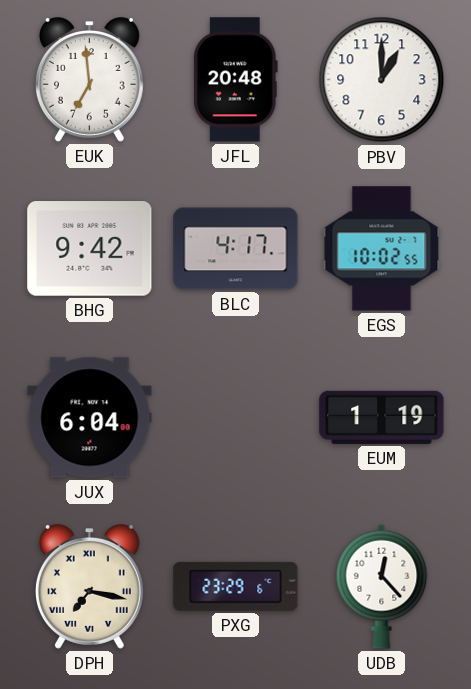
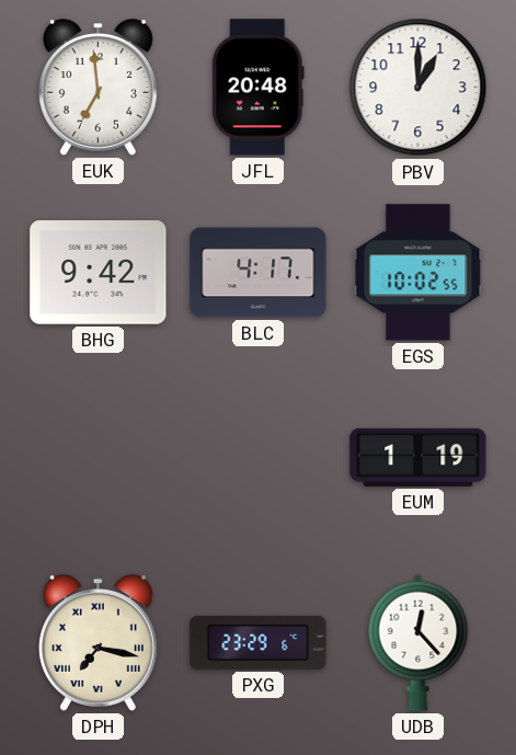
JUX: 6:04 -> none
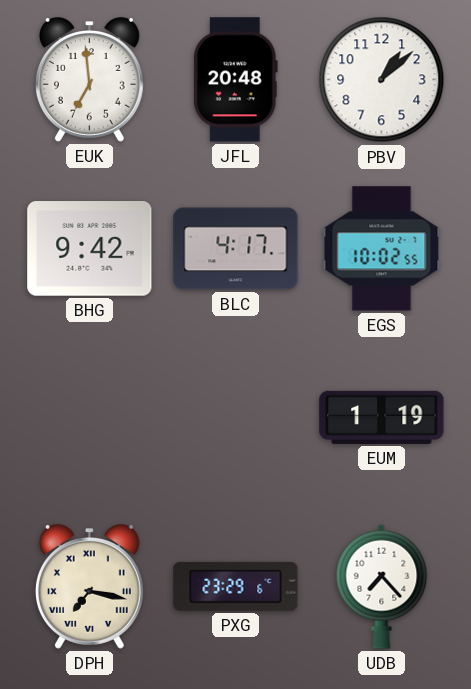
PBV: 1:00 -> 1:08
UDB: 12:23 -> 7:23
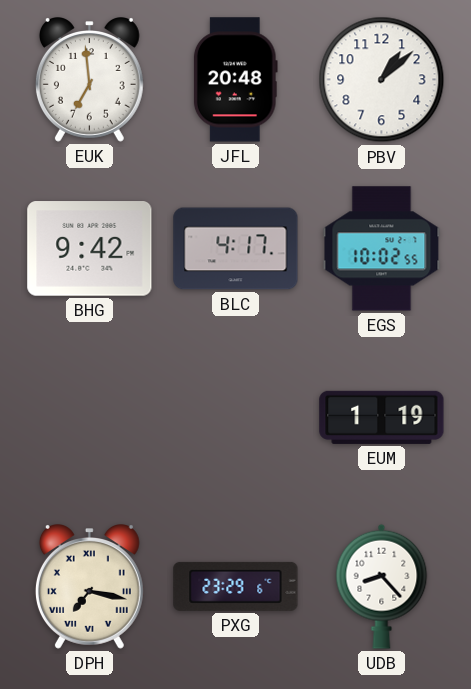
UDB: 7:23 -> 8:23
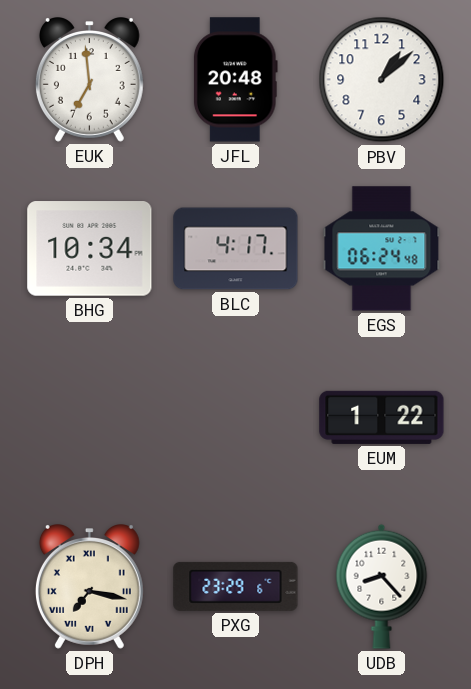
BHG: 9:42 -> 10:34
EGS: 10:02 -> 06:24
EUM: 1:19 -> 1:22
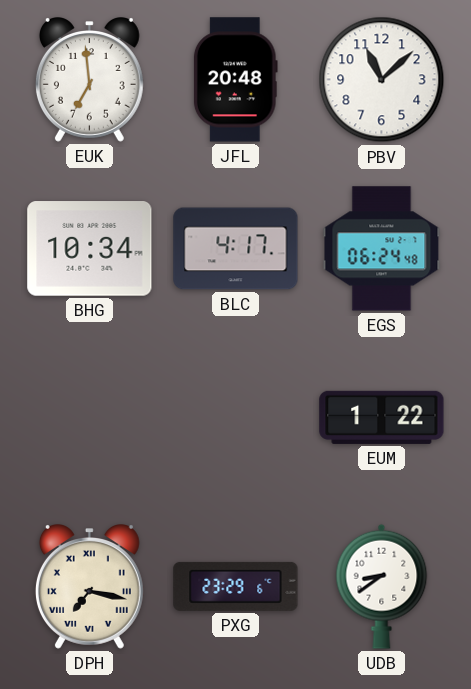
PBV: 1:08 -> 11:08
UDB: 8:23 -> 8:39
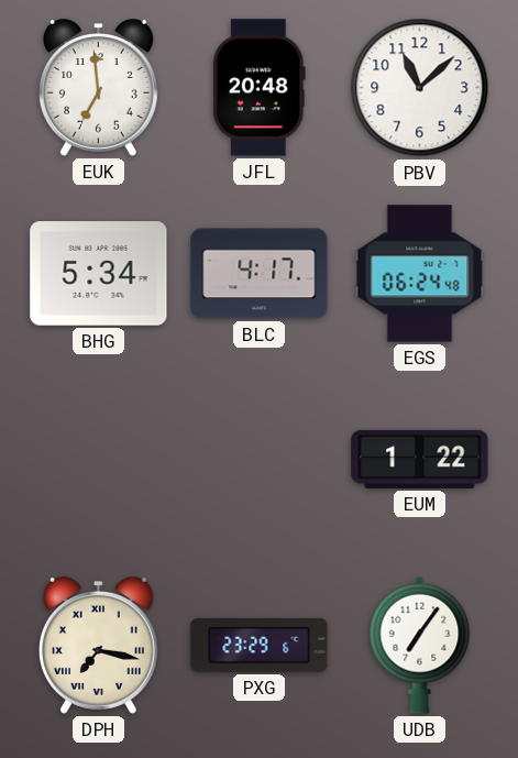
BHG: 10:34 -> 5:34
UDB: 8:39 -> 7:06
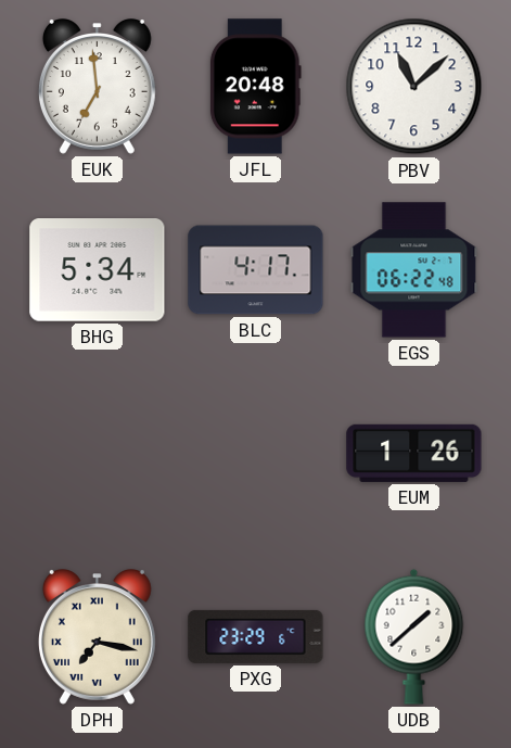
EGS: 06:24 -> 06:22
EUM: 1:22 -> 1:26
UDB: 7:06 -> 1:38
